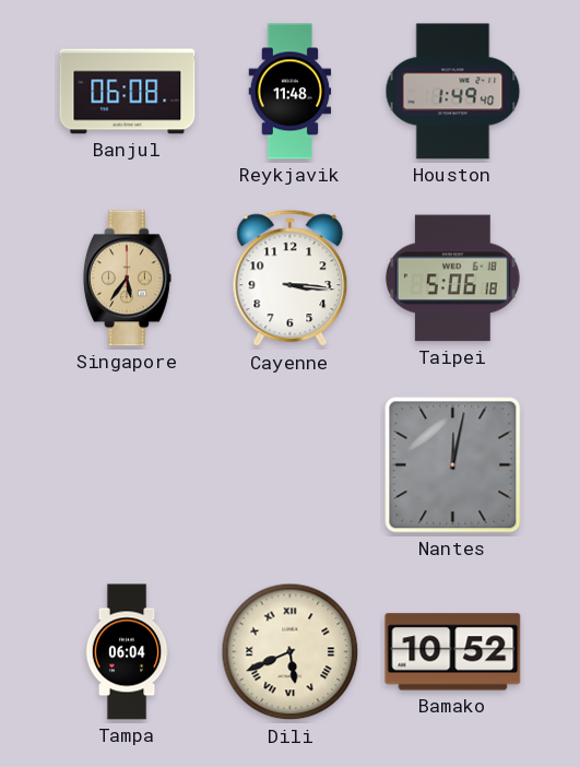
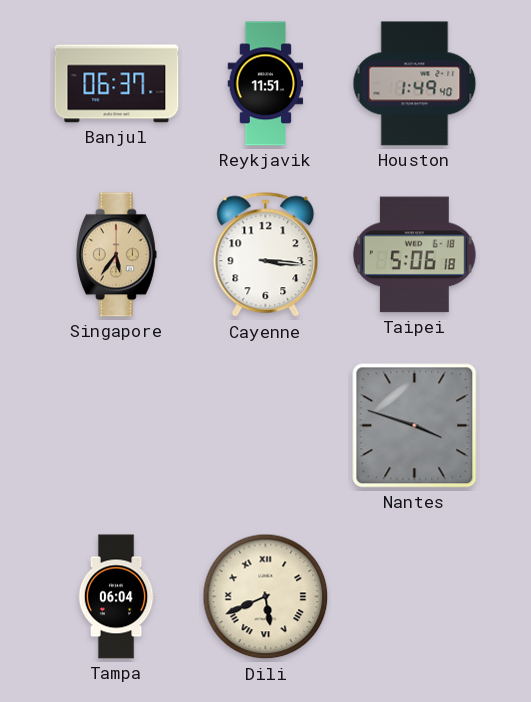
Banjul: 06:08 -> 06:37
Reykjavik: 11:48 -> 11:51
Nantes: 12:02 -> 3:48
Bamako: 10:52 -> none
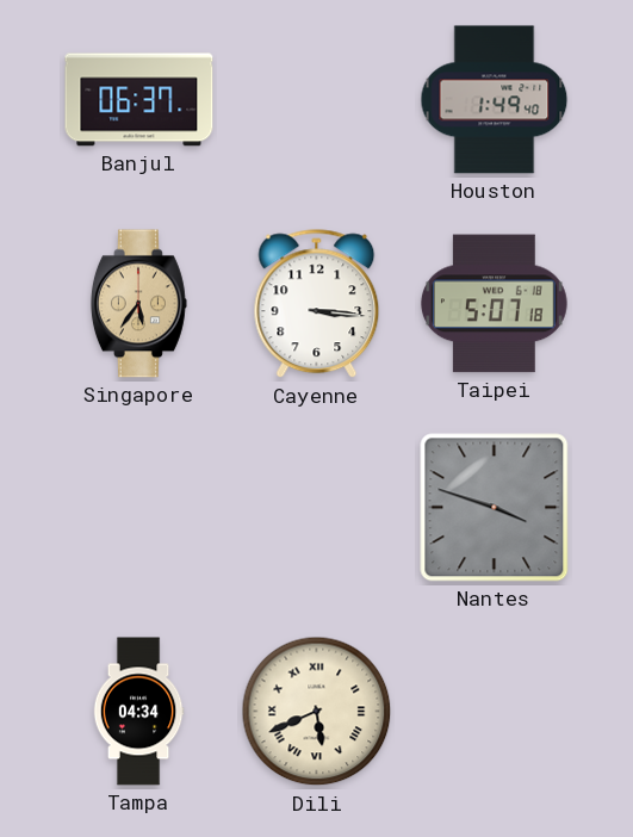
Reykjavik: 11:51 -> none
Taipei: 5:06 -> 5:07
Tampa: 06:04 -> 04:34
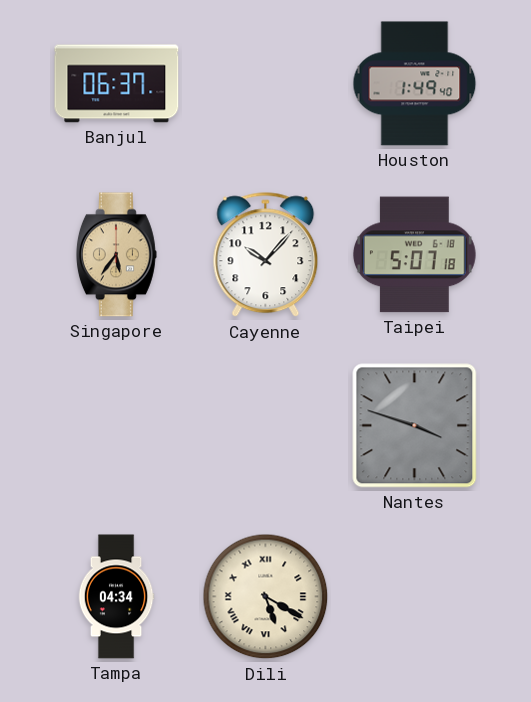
Cayenne: 3:16 -> 10:07
Dili: 5:41 -> 5:20
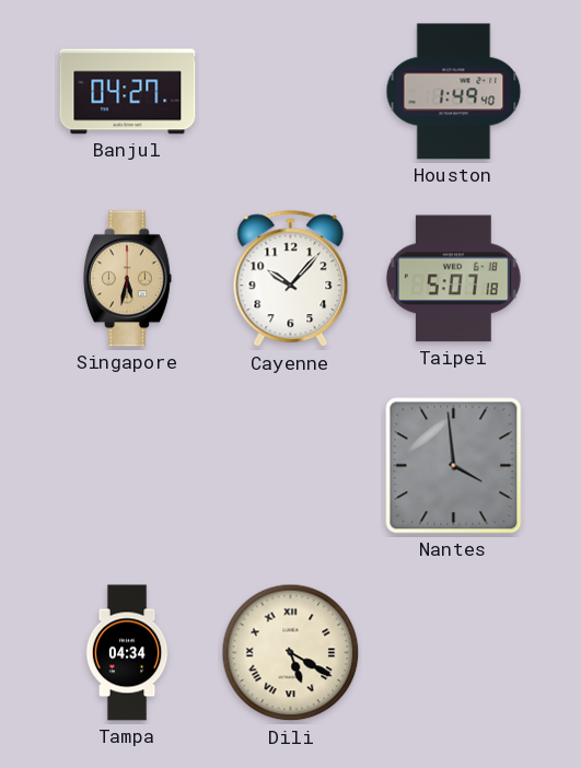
Banjul: 06:37 -> 04:27
Singapore: 5:36 -> 5:32
Nantes: 3:48 -> 3:59
